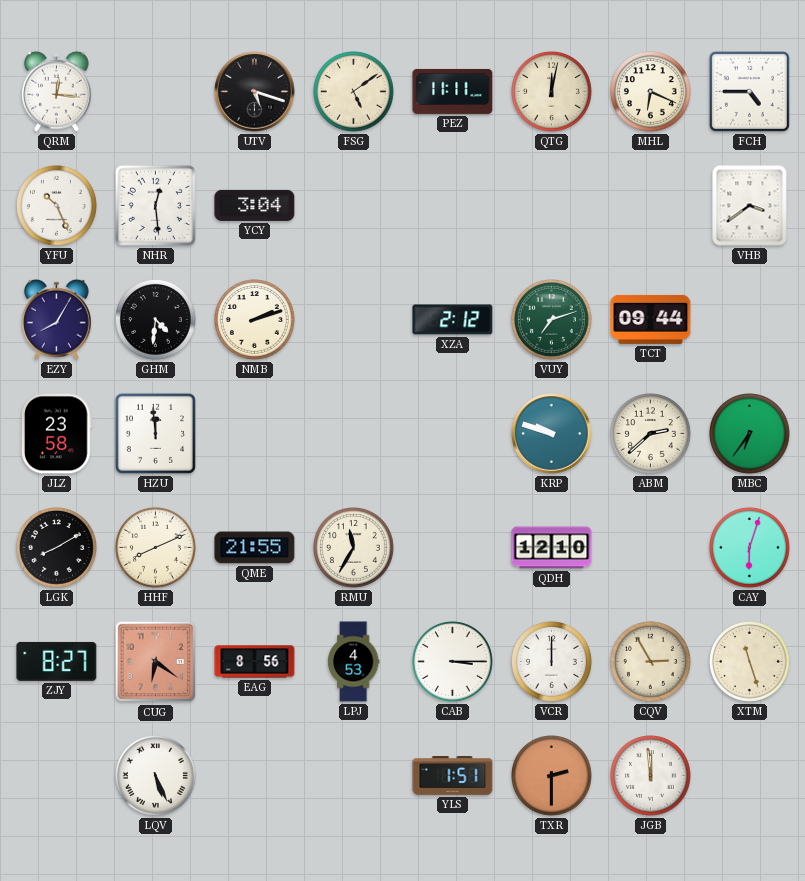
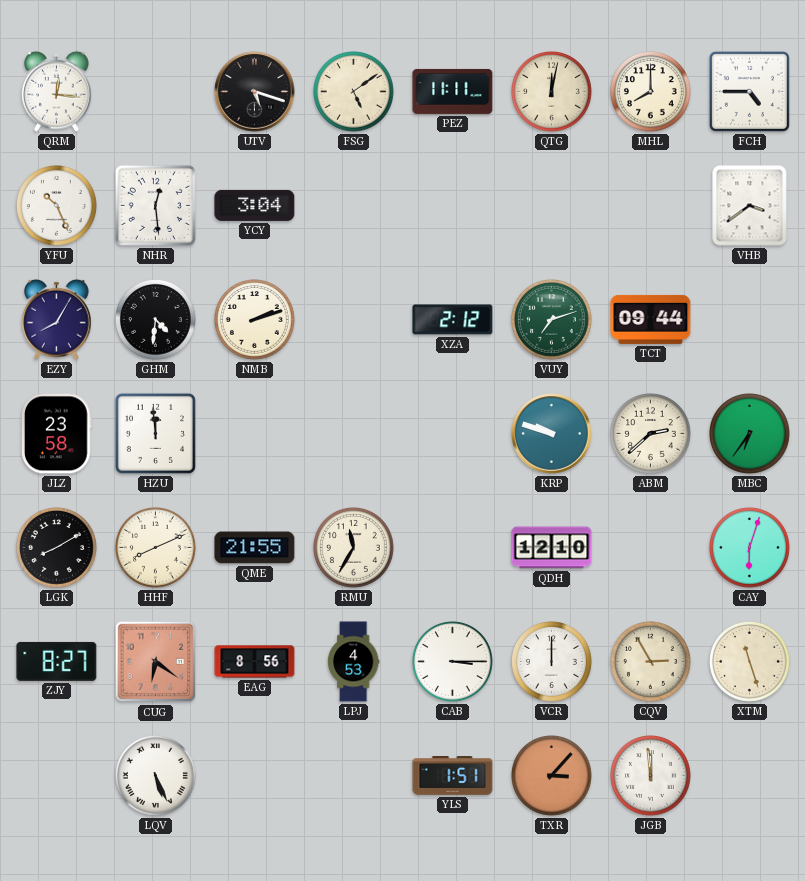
MHL: 6:19 -> 8:00
TXR: 2:30 -> 3:07
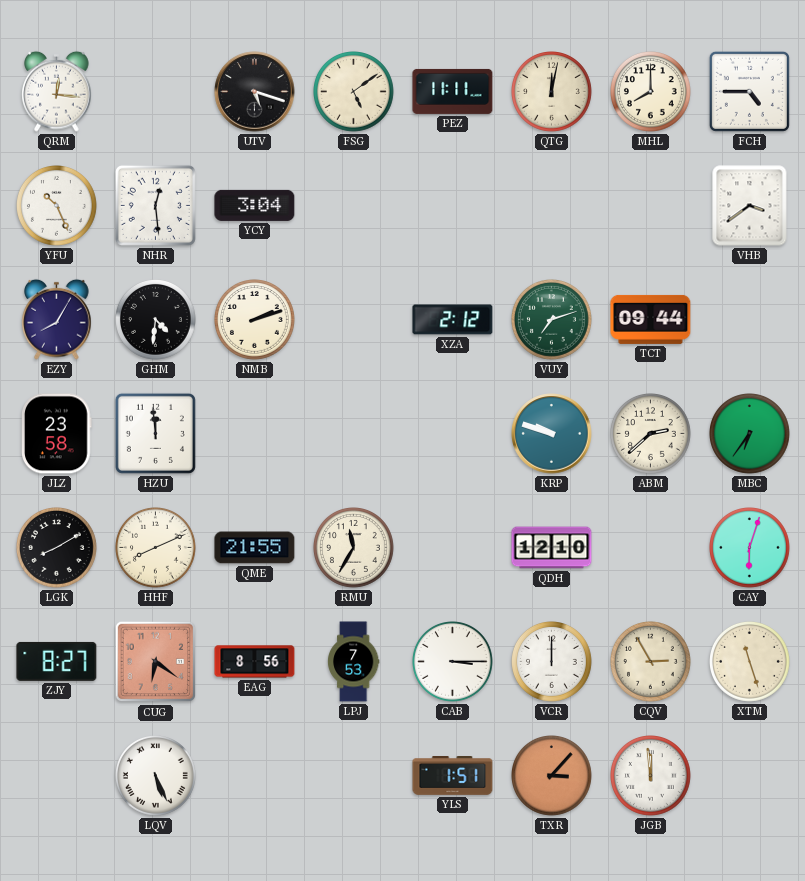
LPJ: 4:53 -> 7:53
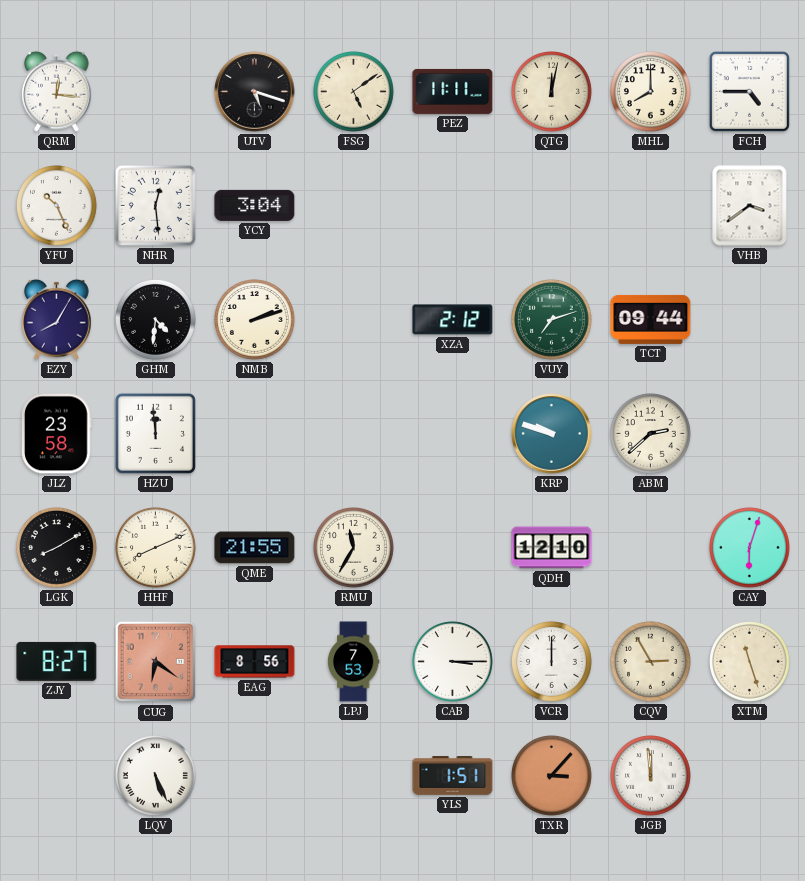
MBC: 6:36 -> none
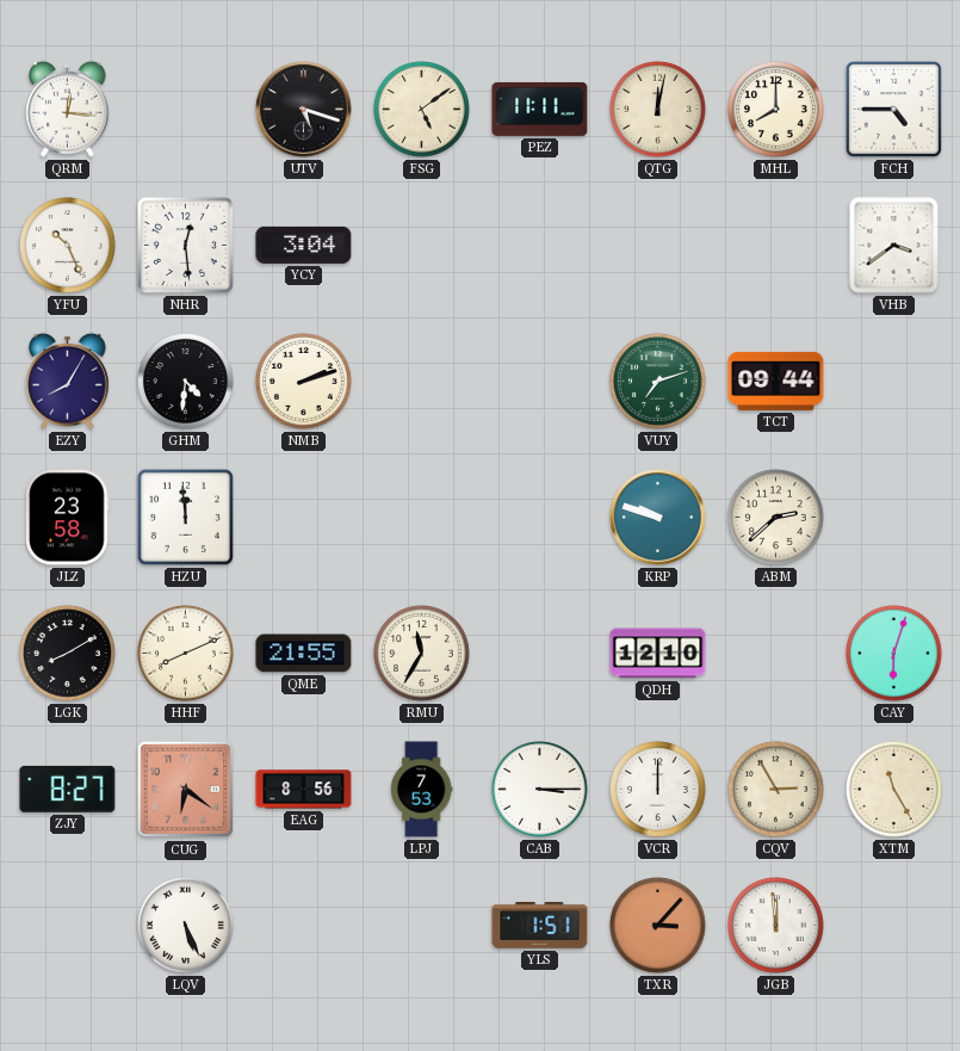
XZA: 2:12 -> none
XTM: 11:27 -> 11:25
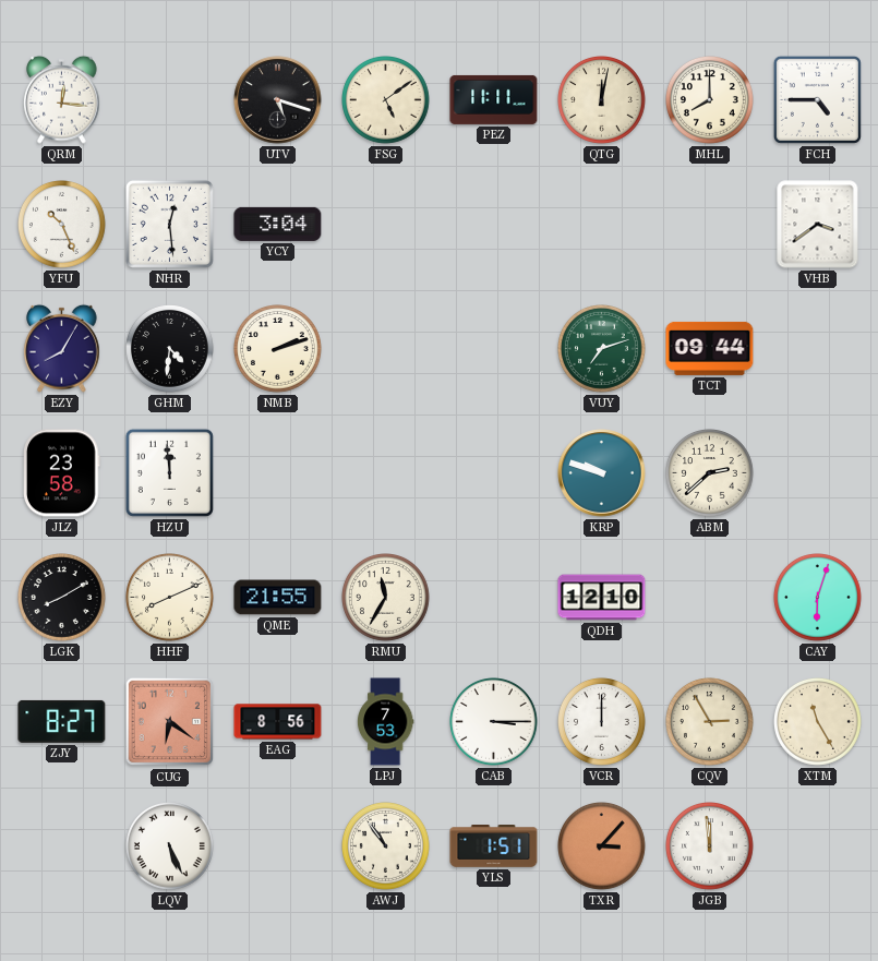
AWJ: none -> 10:54
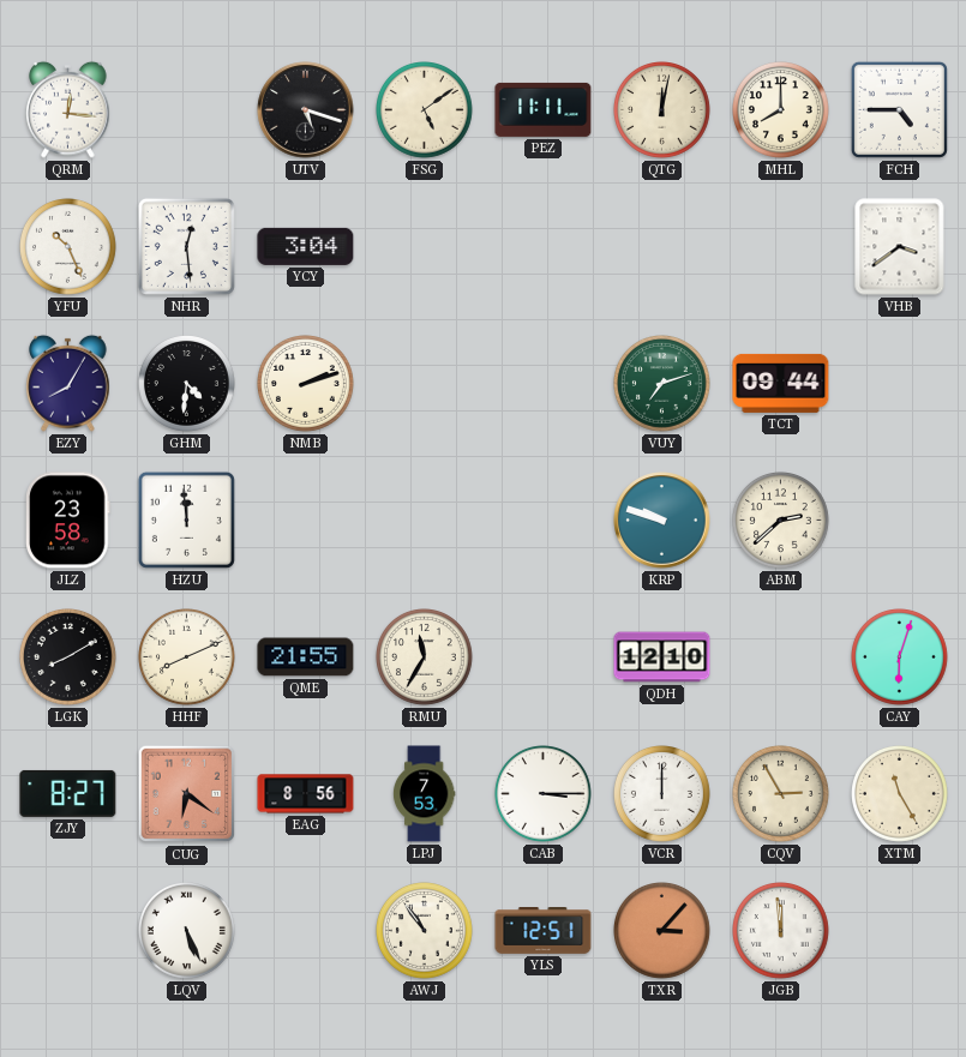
YLS: 1:51 -> 12:51
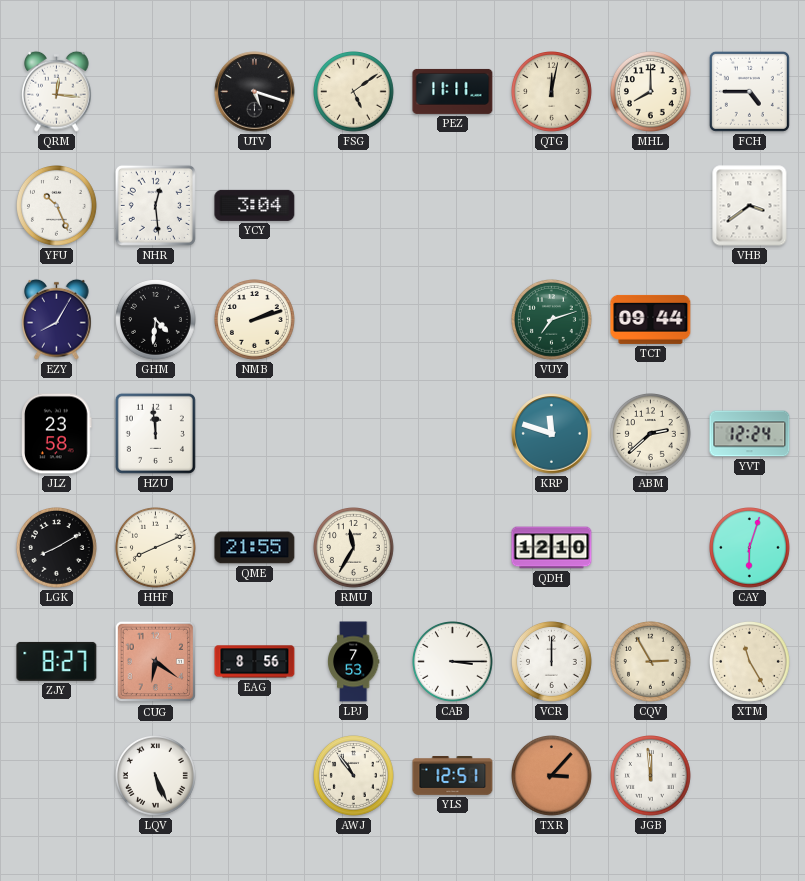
KRP: 9:48 -> 11:48
YVT: none -> 12:24
